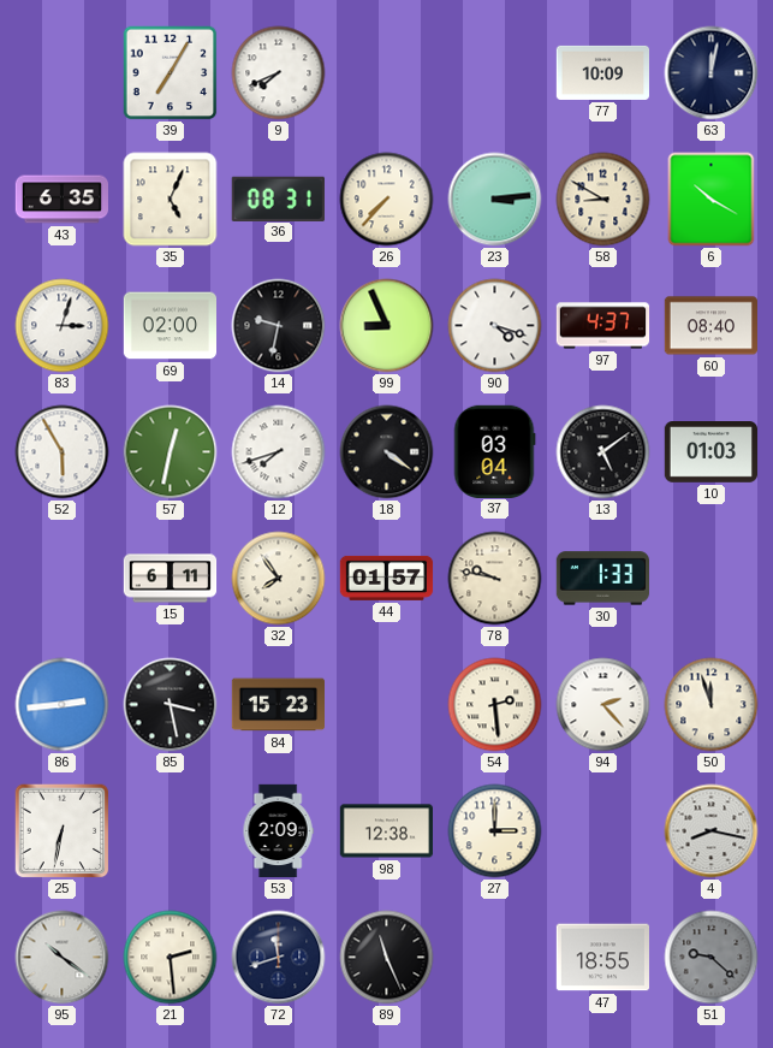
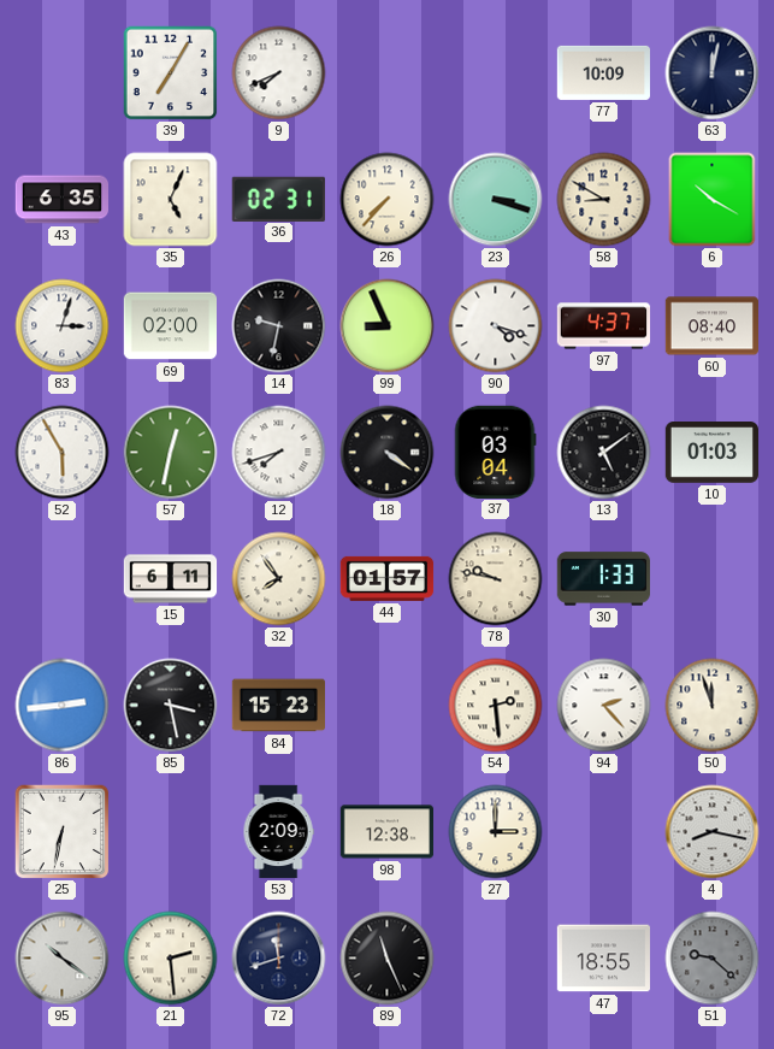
36: 08:31 -> 02:31
23: 3:14 -> 3:18
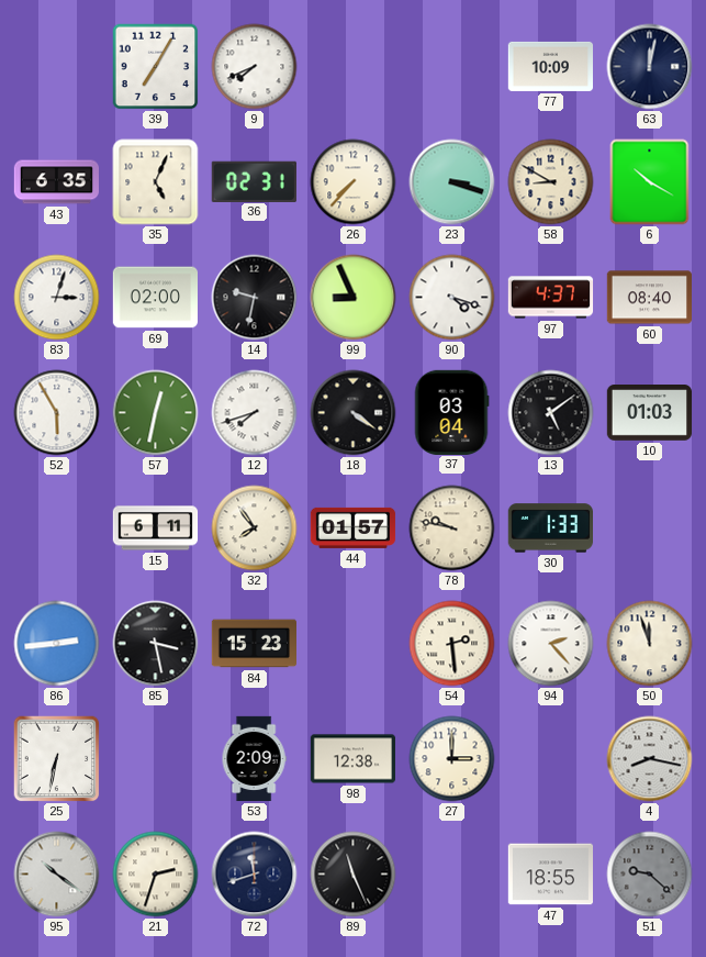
21: 2:29 -> 2:33
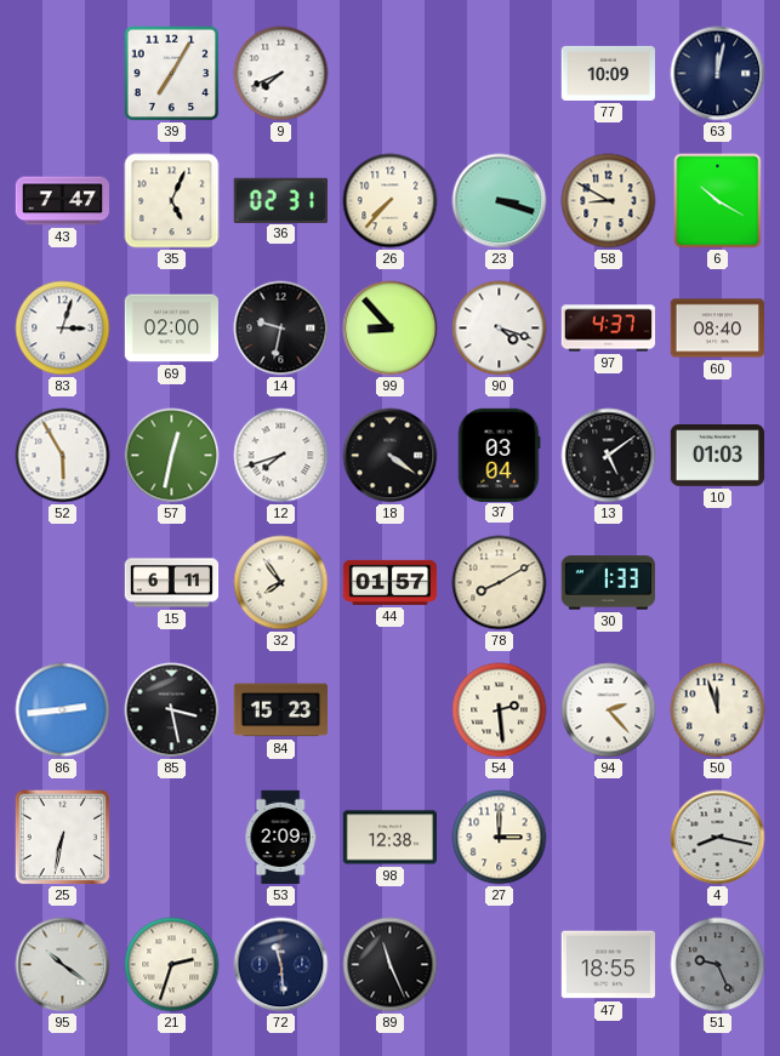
43: 6:35 -> 7:47
99: 8:56 -> 8:53
78: 9:47 -> 8:10
72: 11:42 -> 11:29
51: 9:22 -> 9:26
